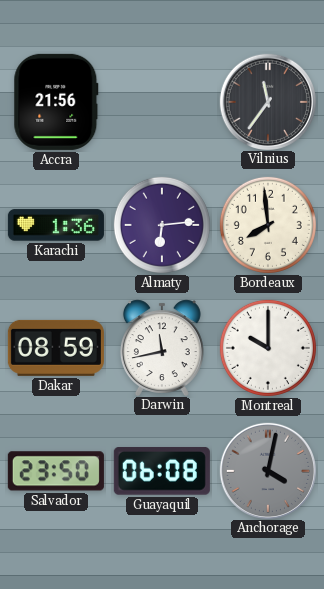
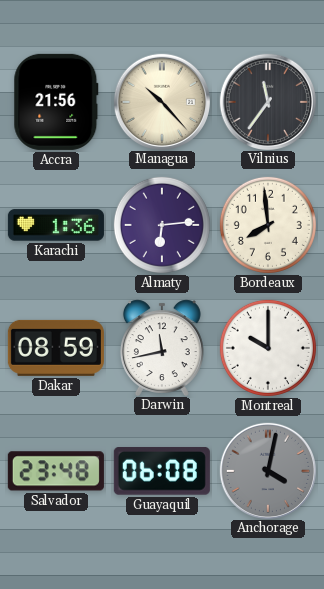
Managua: none -> 10:23
Salvador: 23:50 -> 23:48
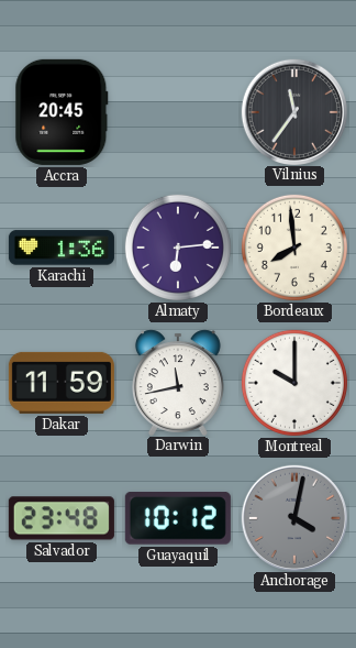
Accra: 21:56 -> 20:45
Managua: 10:23 -> none
Dakar: 08:59 -> 11:59
Guayaquil: 06:08 -> 10:12
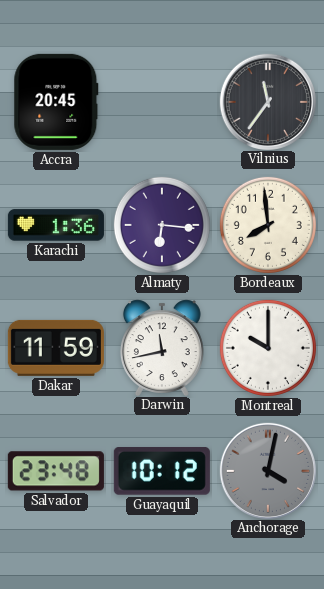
Almaty: 6:14 -> 6:16
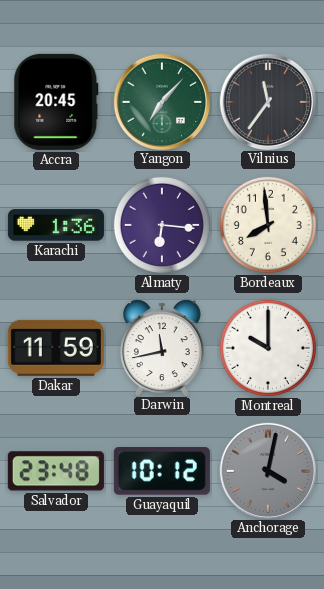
Yangon: none -> 7:07
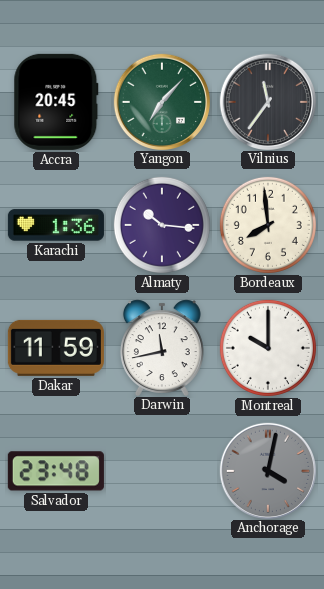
Almaty: 6:16 -> 10:16
Guayaquil: 10:12 -> none
